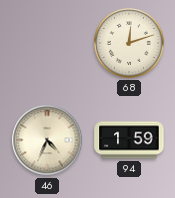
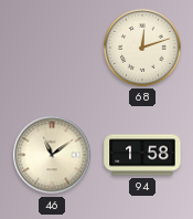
46: 4:34 -> 11:09
94: 1:59 -> 1:58
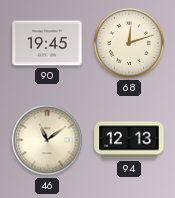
90: none -> 19:45
94: 1:58 -> 12:13
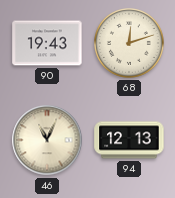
90: 19:45 -> 19:43
46: 11:09 -> 11:04
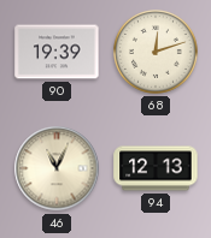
90: 19:43 -> 19:39
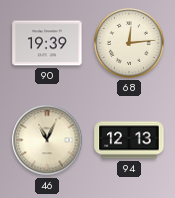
68: 12:12 -> 12:14
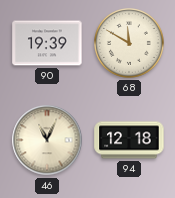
68: 12:14 -> 11:50
94: 12:13 -> 12:18
